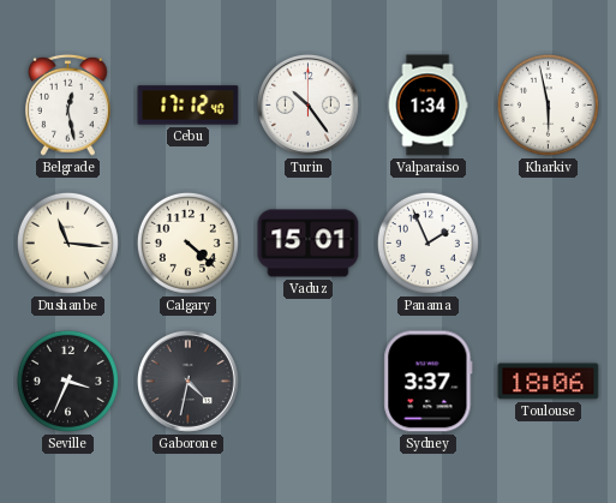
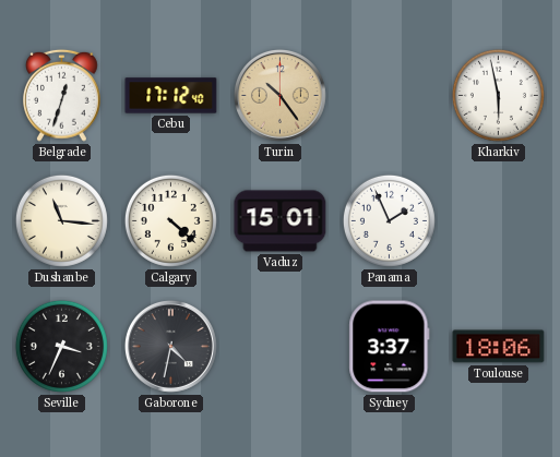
Belgrade: 12:28 -> 12:33
Turin dial: white -> champagne
Valparaiso: 1:34 -> none
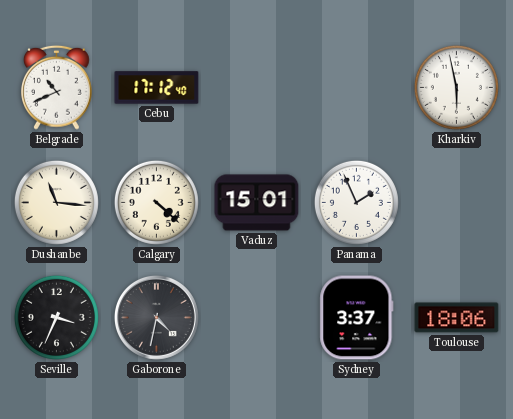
Belgrade: 12:33 -> 10:41
Turin: 10:24 -> none
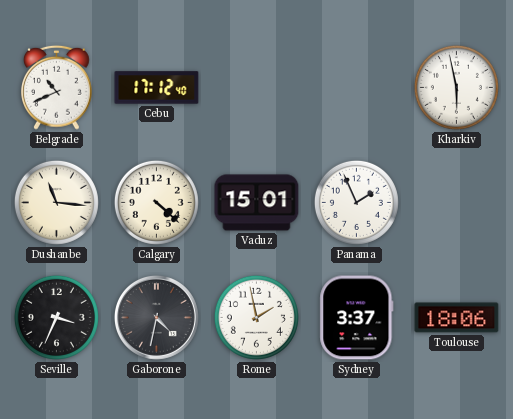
Rome: none -> 1:58
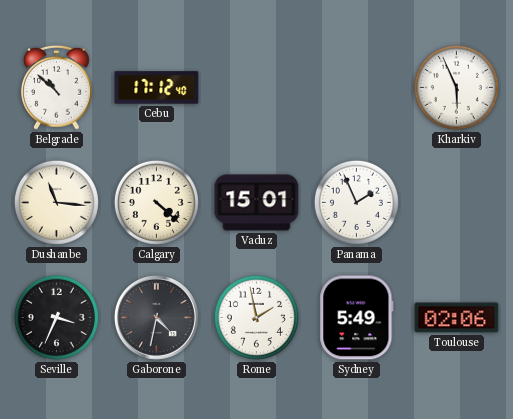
Belgrade: 10:41 -> 10:52
Kharkiv: 5:58 -> 5:56
Sydney: 3:37 -> 5:49
Toulouse: 18:06 -> 02:06
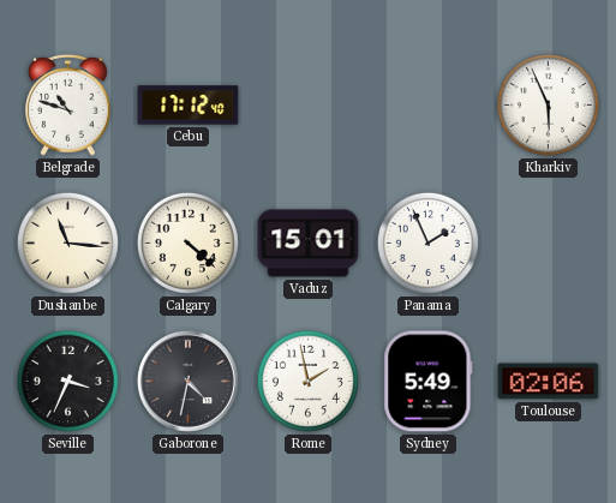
Belgrade: 10:52 -> 10:48
